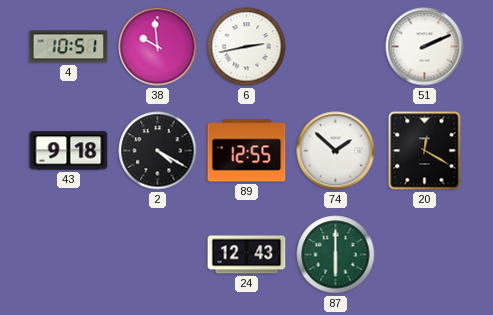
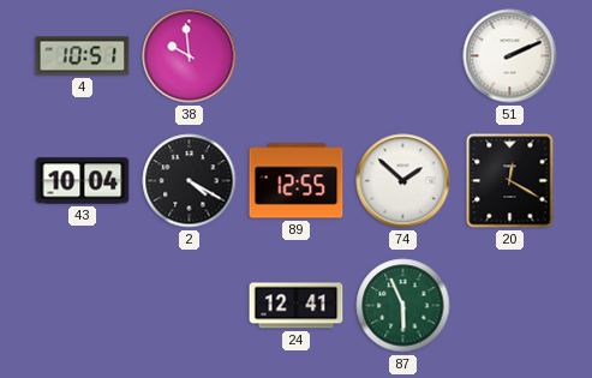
6: 2:43 -> none
43: 9:18 -> 10:04
24: 12:43 -> 12:41
87: 6:00 -> 5:56
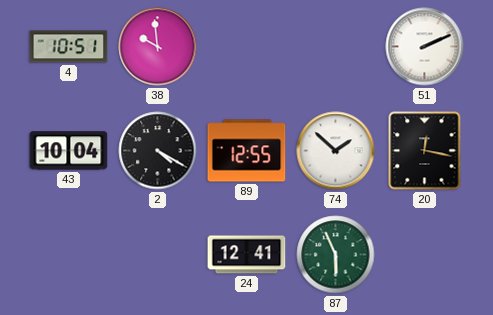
20: 12:20 -> 12:17
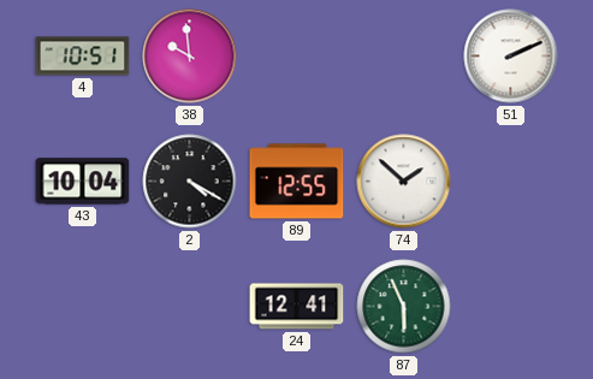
20: 12:17 -> none
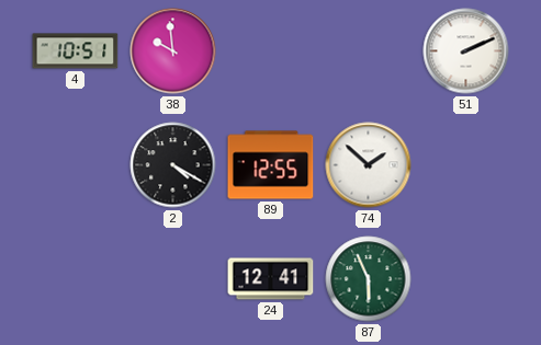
43: 10:04 -> none
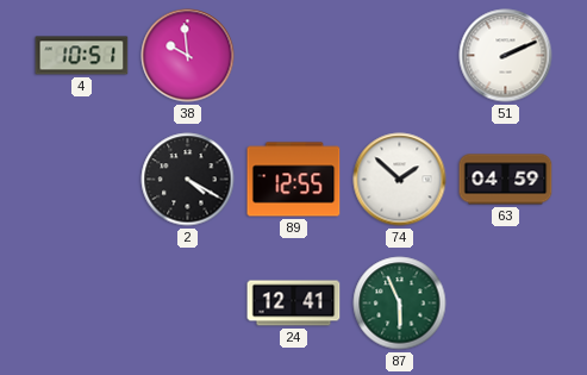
63: none -> 04:59
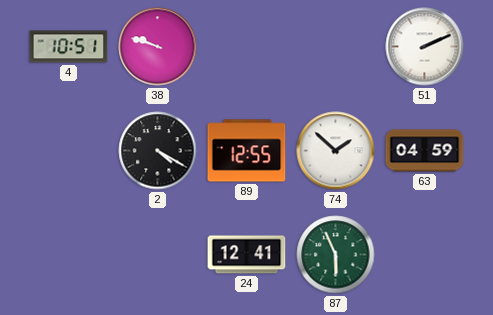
38: 9:59 -> 9:48
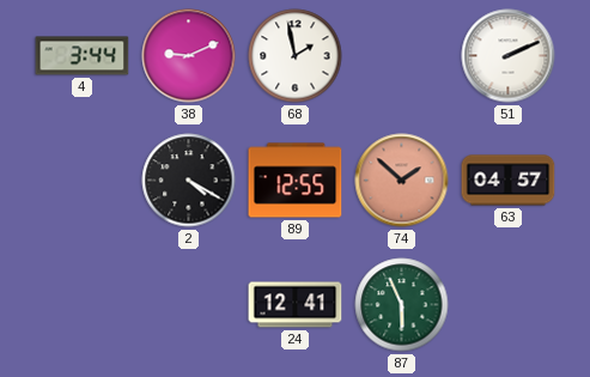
4: 10:51 -> 3:44
38: 9:48 -> 9:11
68: none -> 1:58
74 dial: white -> salmon
63: 04:59 -> 04:57
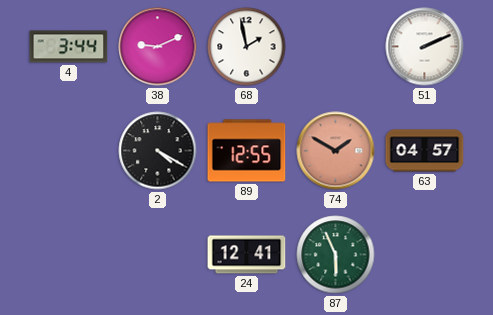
74: 1:52 -> 1:50
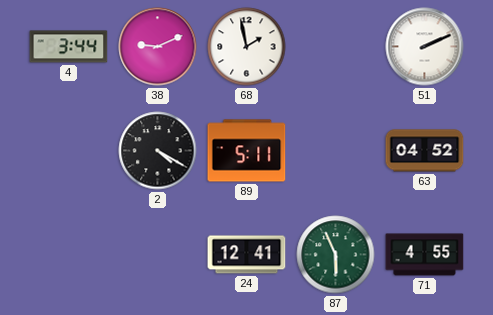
89: 12:55 -> 5:11
74: 1:50 -> none
63: 04:57 -> 04:52
71: none -> 4:55
